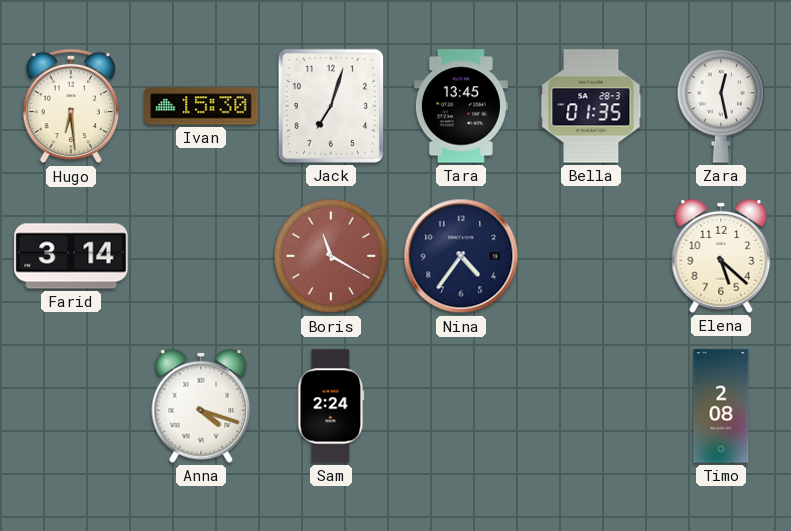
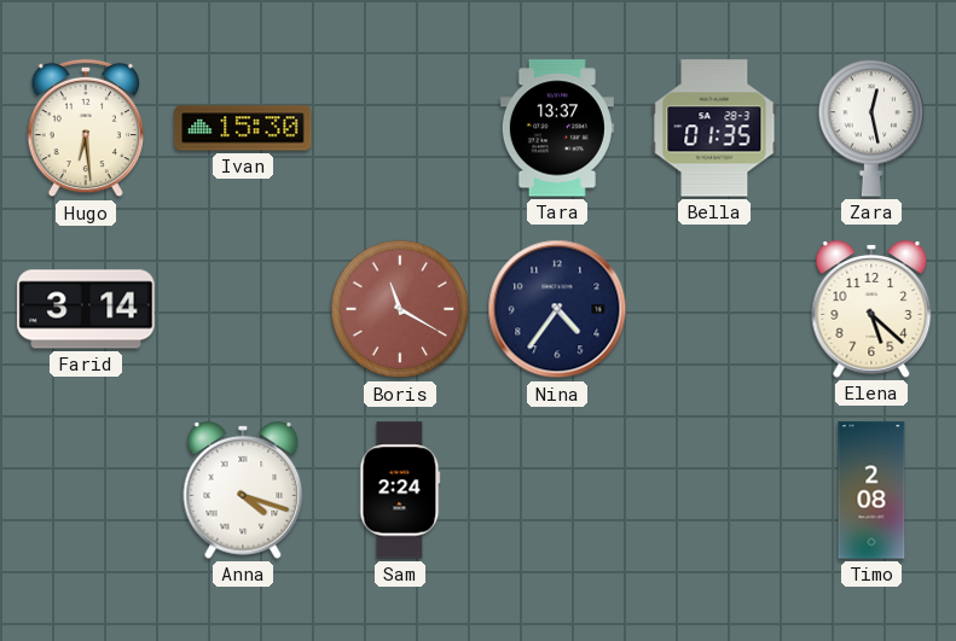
Jack: 7:03 -> none
Tara: 13:45 -> 13:37
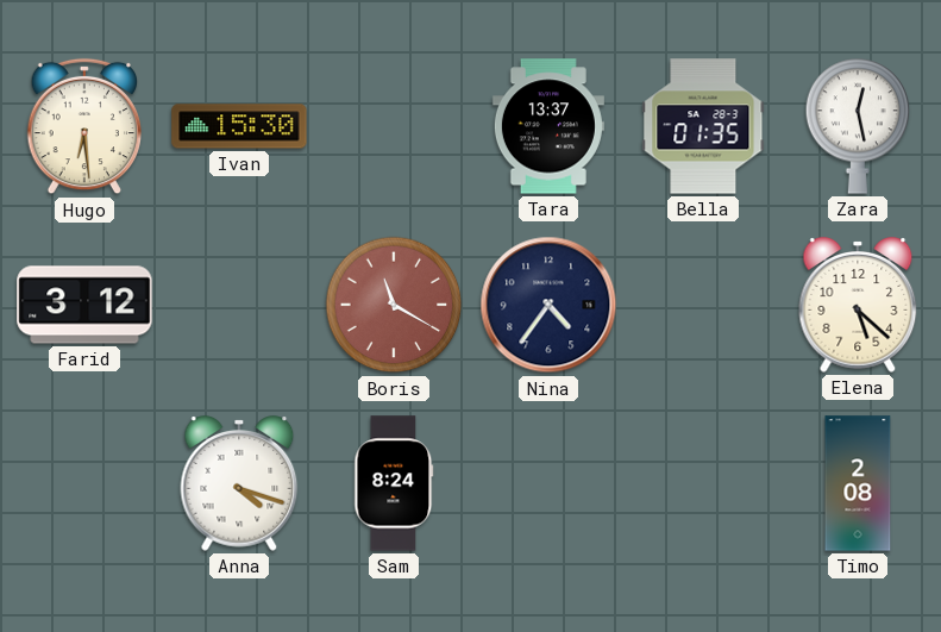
Farid: 3:14 -> 3:12
Sam: 2:24 -> 8:24
